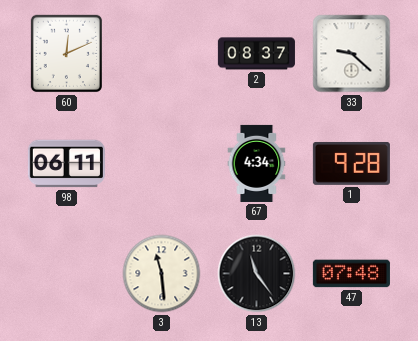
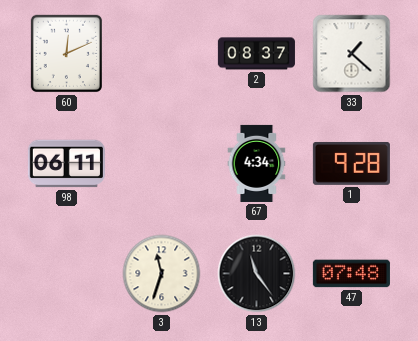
33: 9:22 -> 1:22
3: 11:29 -> 11:33
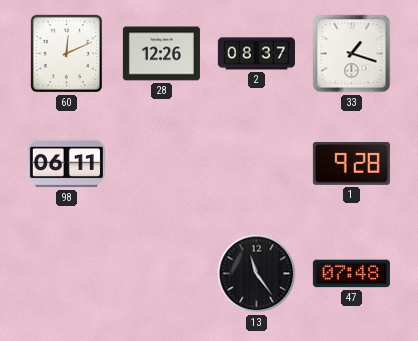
28: none -> 12:26
33: 1:22 -> 1:18
67: 4:34 -> none
3: 11:33 -> none
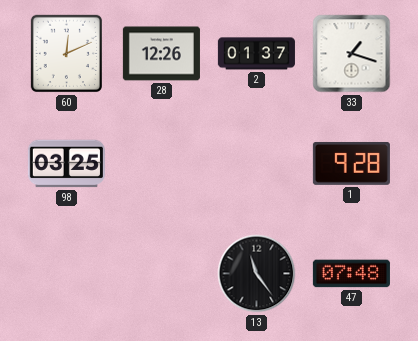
2: 08:37 -> 01:37
98: 06:11 -> 03:25
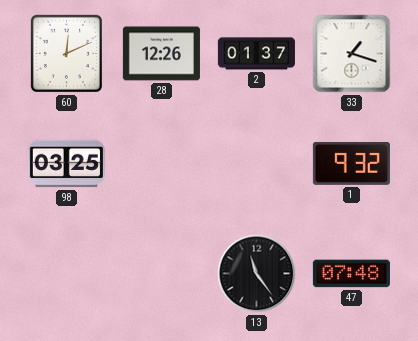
1: 9:28 -> 9:32
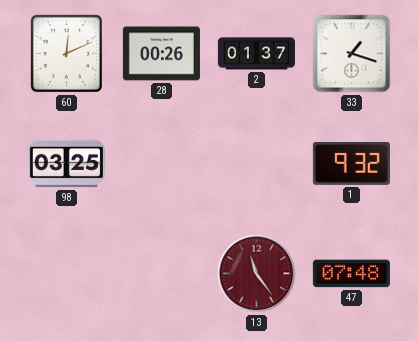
28: 12:26 -> 00:26
13 dial: black -> burgundy
